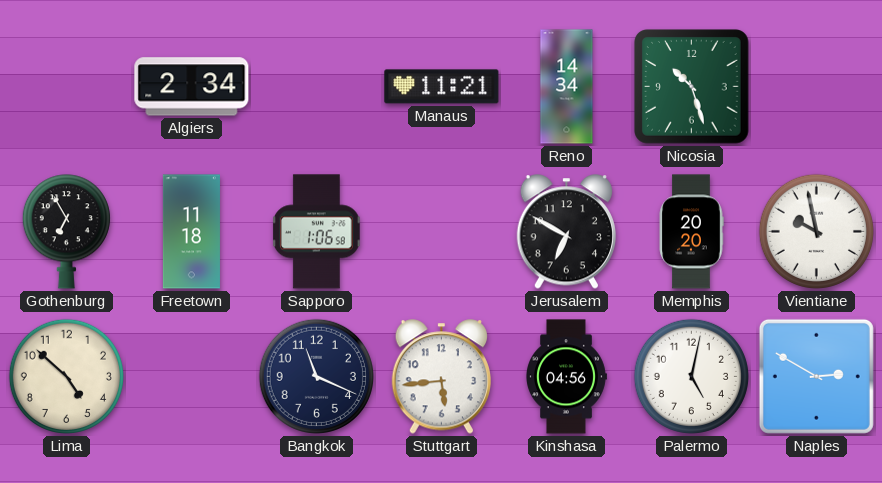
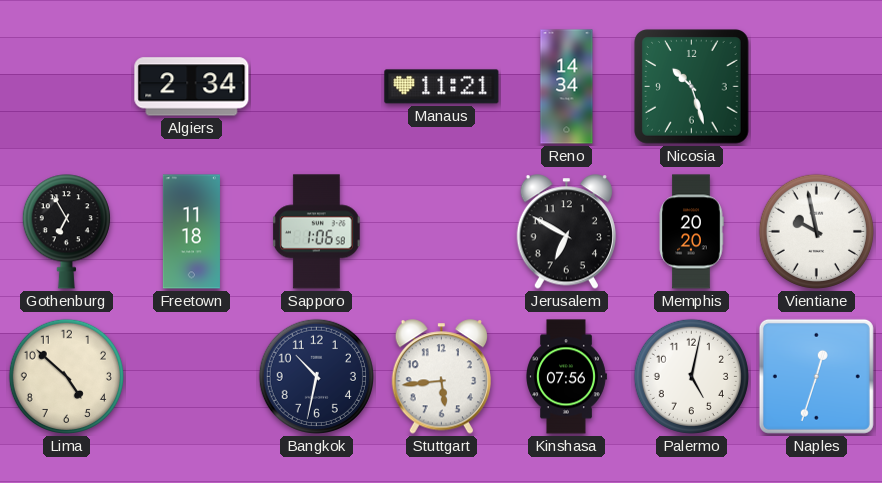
Bangkok: 11:19 -> 10:32
Kinshasa: 04:56 -> 07:56
Naples: 2:50 -> 12:33
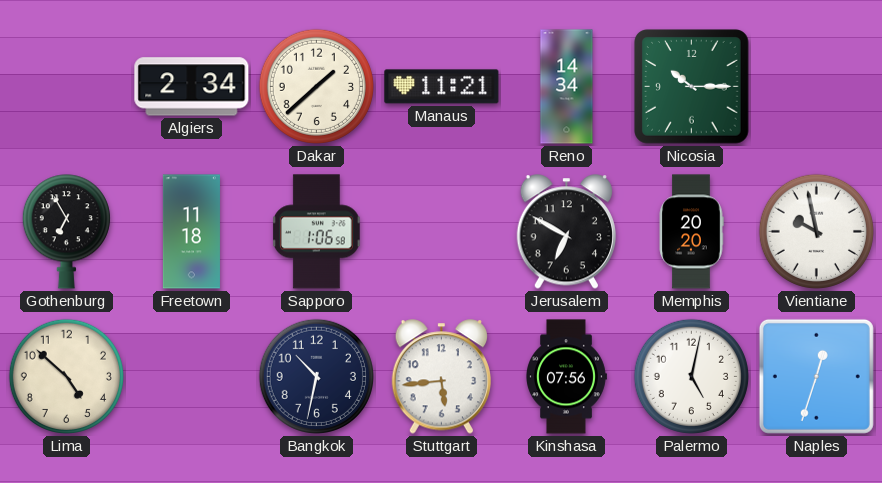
Dakar: none -> 1:38
Nicosia: 10:27 -> 10:15
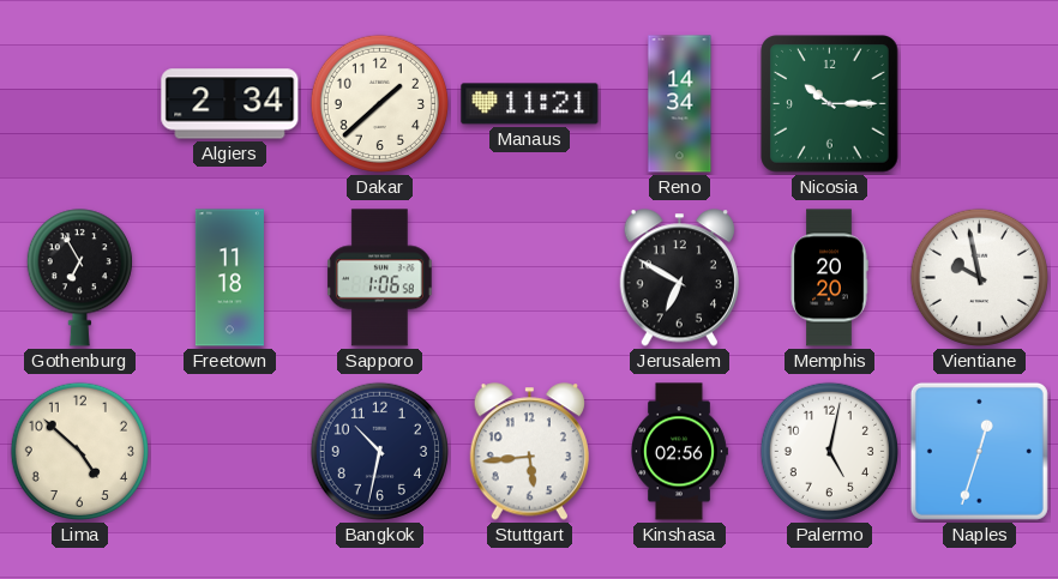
Kinshasa: 07:56 -> 02:56
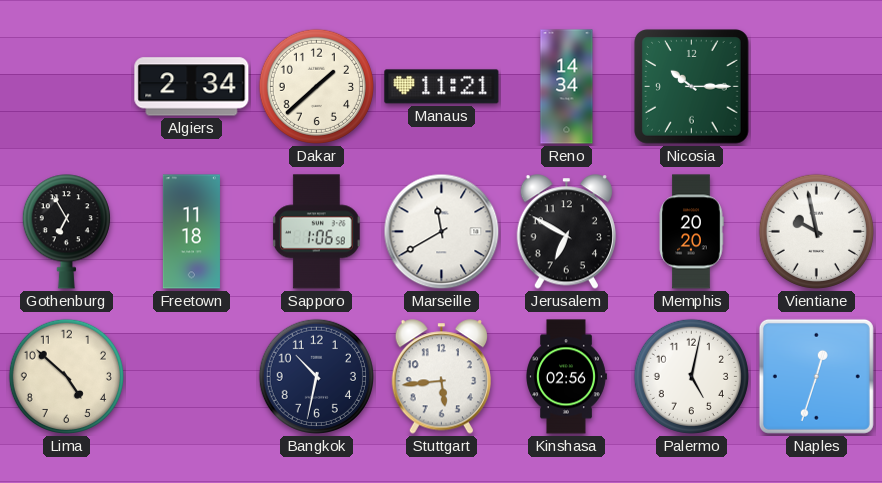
Marseille: none -> 11:40
